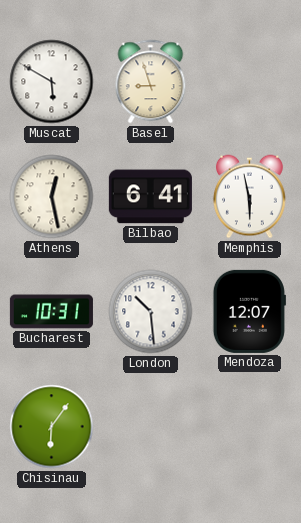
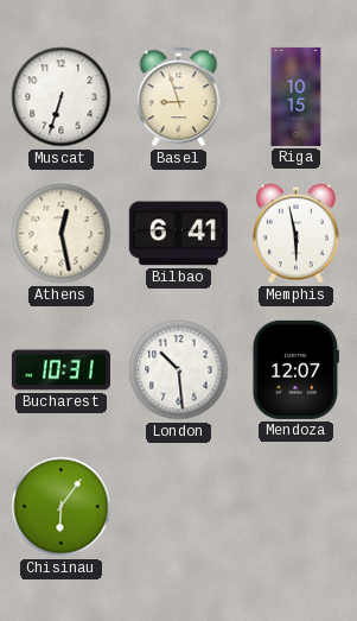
Muscat: 5:50 -> 6:33
Riga: none -> 10:15
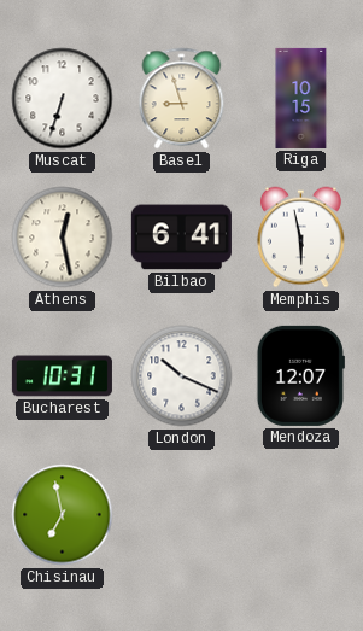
London: 10:29 -> 10:19
Chisinau: 6:06 -> 6:58
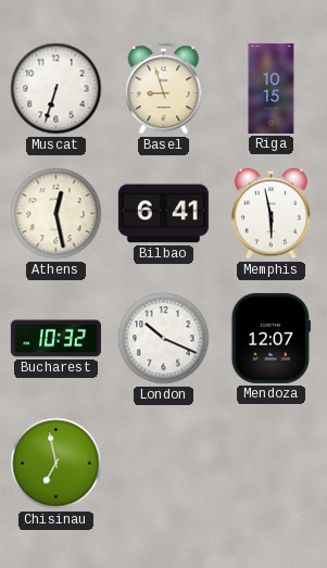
Bucharest: 10:31 -> 10:32
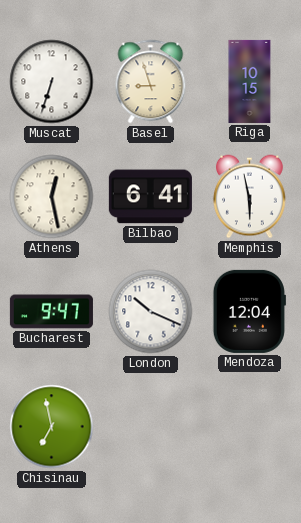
Bucharest: 10:32 -> 9:47
Mendoza: 12:07 -> 12:04
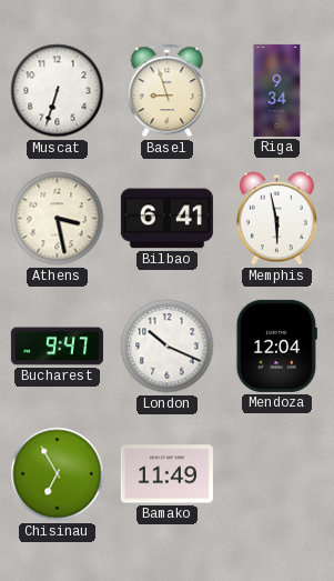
Riga: 10:15 -> 9:34
Athens: 12:28 -> 3:28
Chisinau: 6:58 -> 6:55
Bamako: none -> 11:49
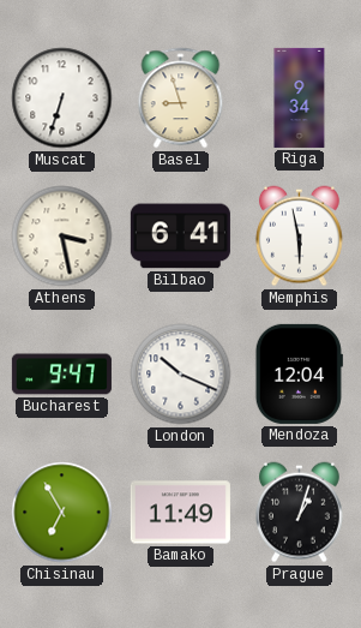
Prague: none -> 1:03
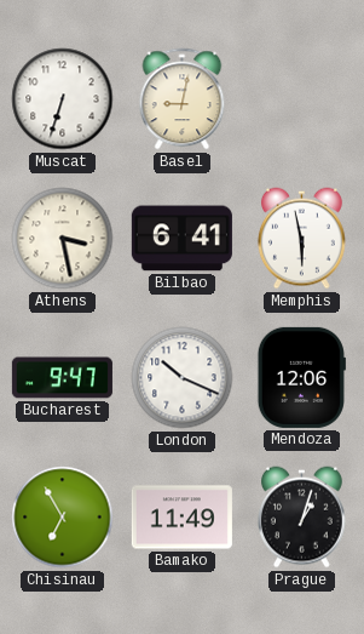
Basel: 8:57 -> 9:02
Riga: 9:34 -> none
Mendoza: 12:04 -> 12:06
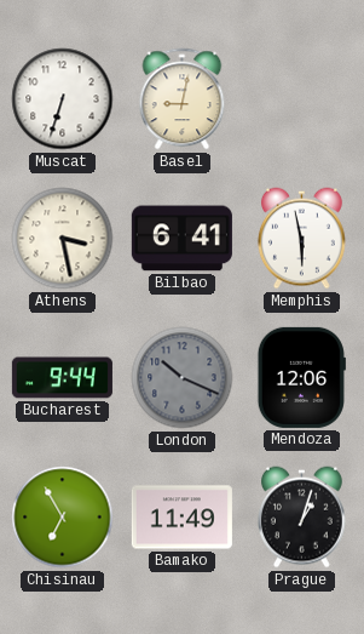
Bucharest: 9:47 -> 9:44
London dial: white -> grey
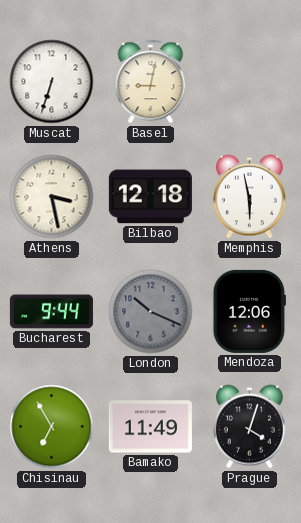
Bilbao: 6:41 -> 12:18
Prague: 1:03 -> 4:03
